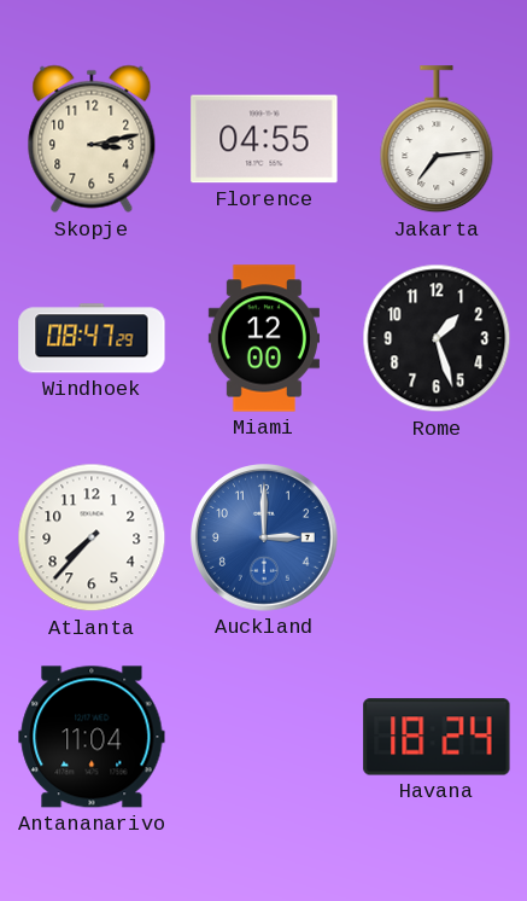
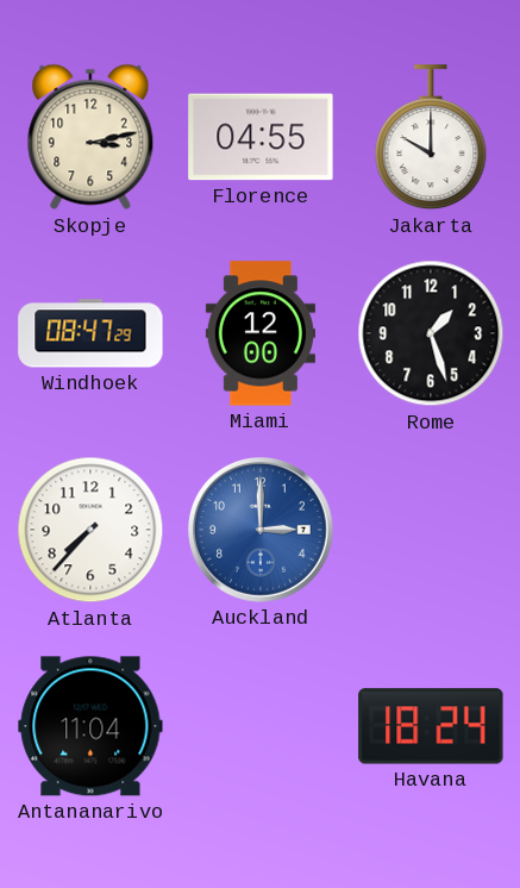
Jakarta: 7:14 -> 10:00
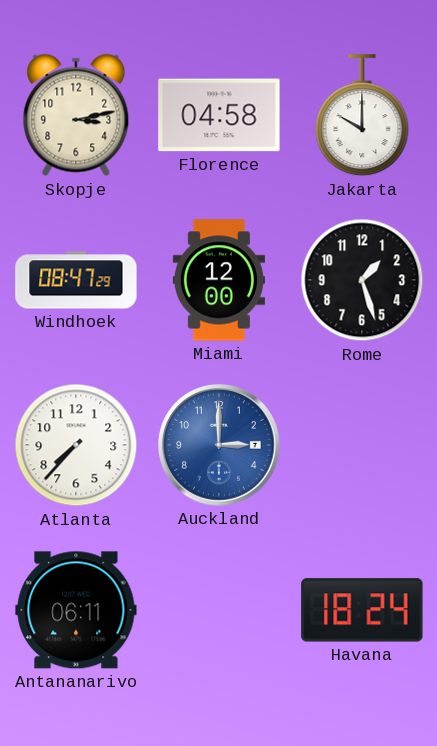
Florence: 04:55 -> 04:58
Antananarivo: 11:04 -> 06:11
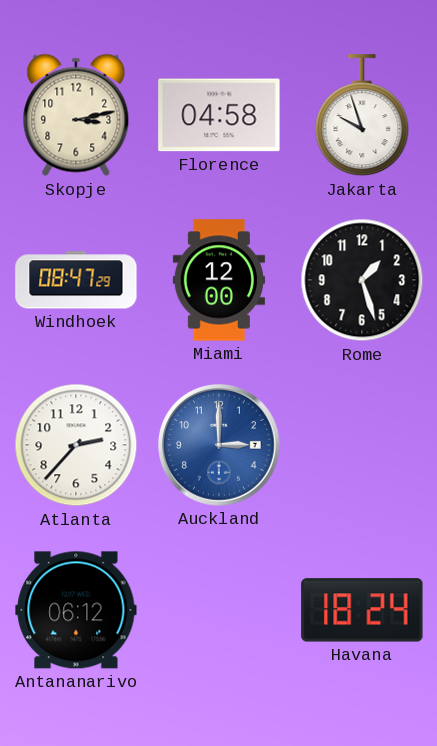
Jakarta: 10:00 -> 9:57
Atlanta: 7:37 -> 2:37
Antananarivo: 06:11 -> 06:12
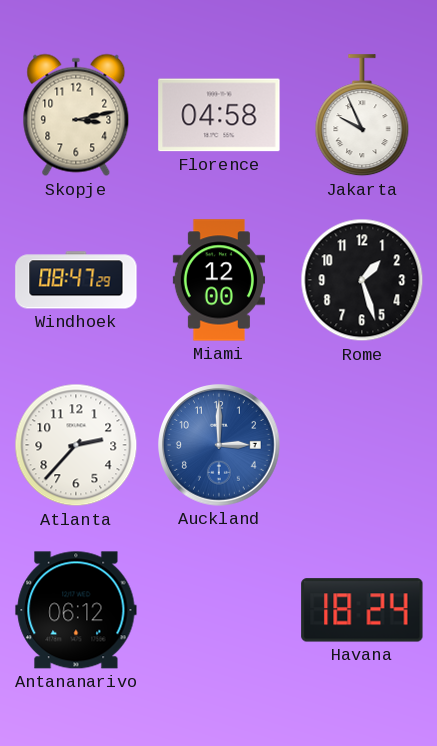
Jakarta: 9:57 -> 9:56
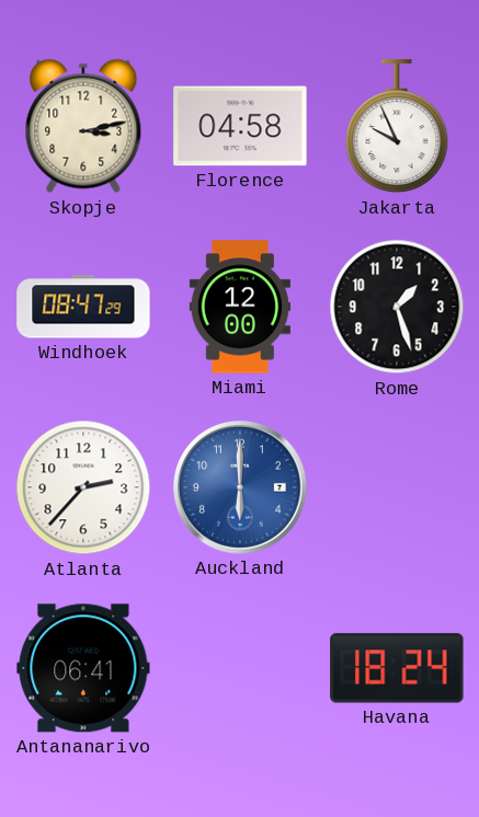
Auckland: 3:00 -> 6:00
Antananarivo: 06:12 -> 06:41
